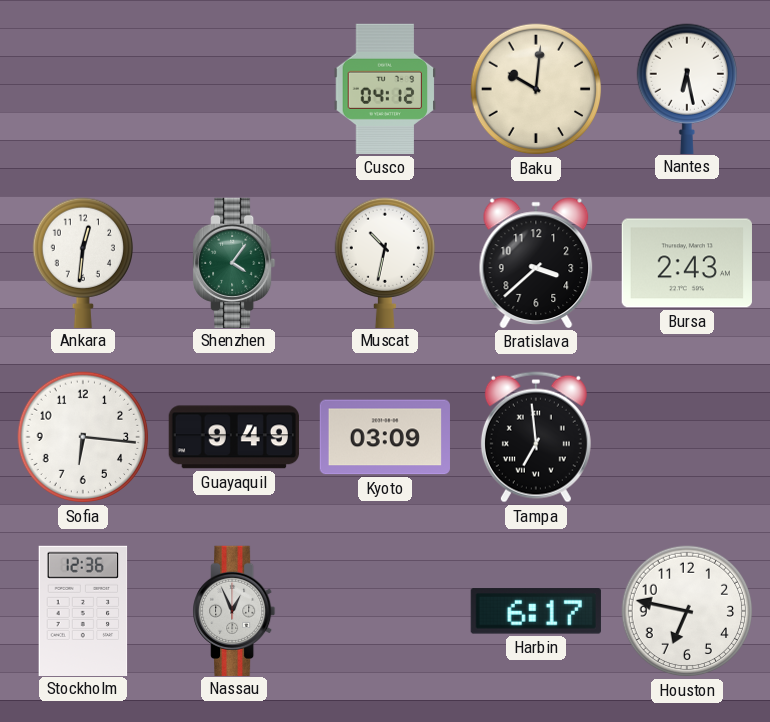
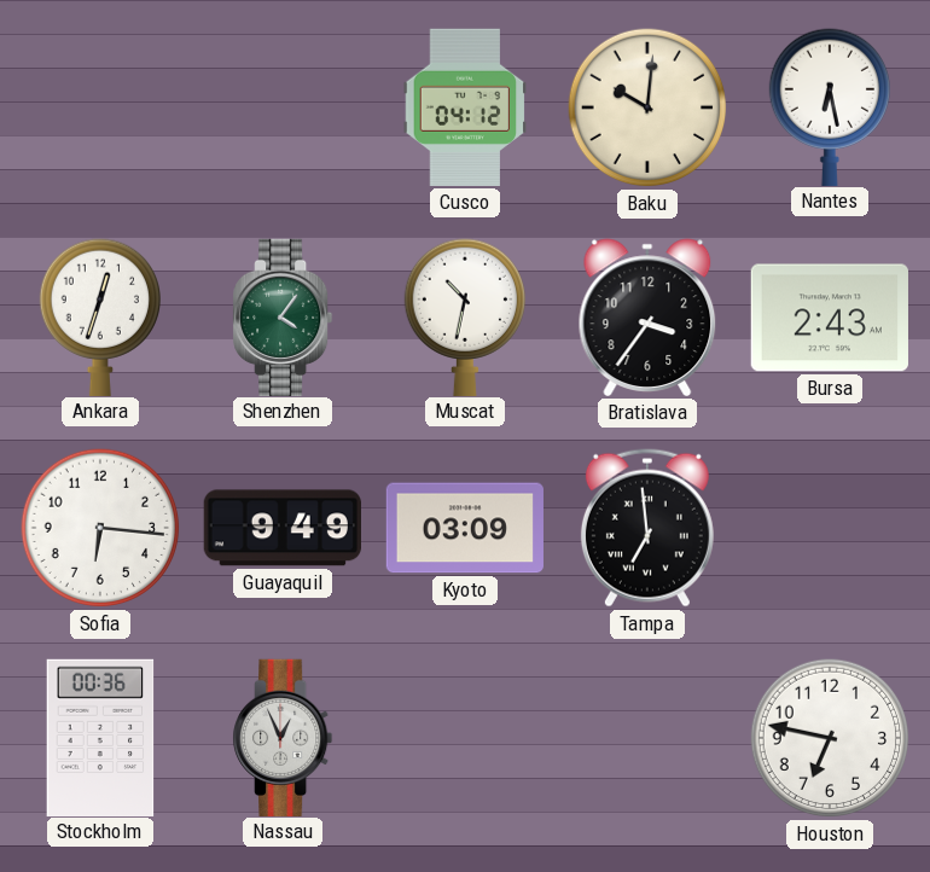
Ankara: 12:31 -> 12:33
Bratislava: 3:38 -> 3:36
Stockholm: 12:36 -> 00:36
Harbin: 6:17 -> none
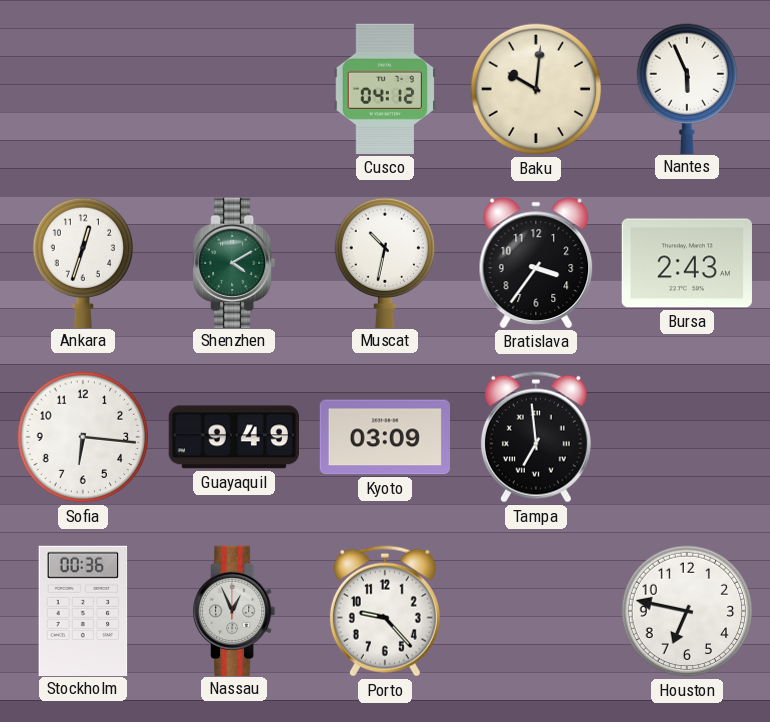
Nantes: 6:28 -> 5:56
Shenzhen: 4:06 -> 4:10
Porto: none -> 9:23
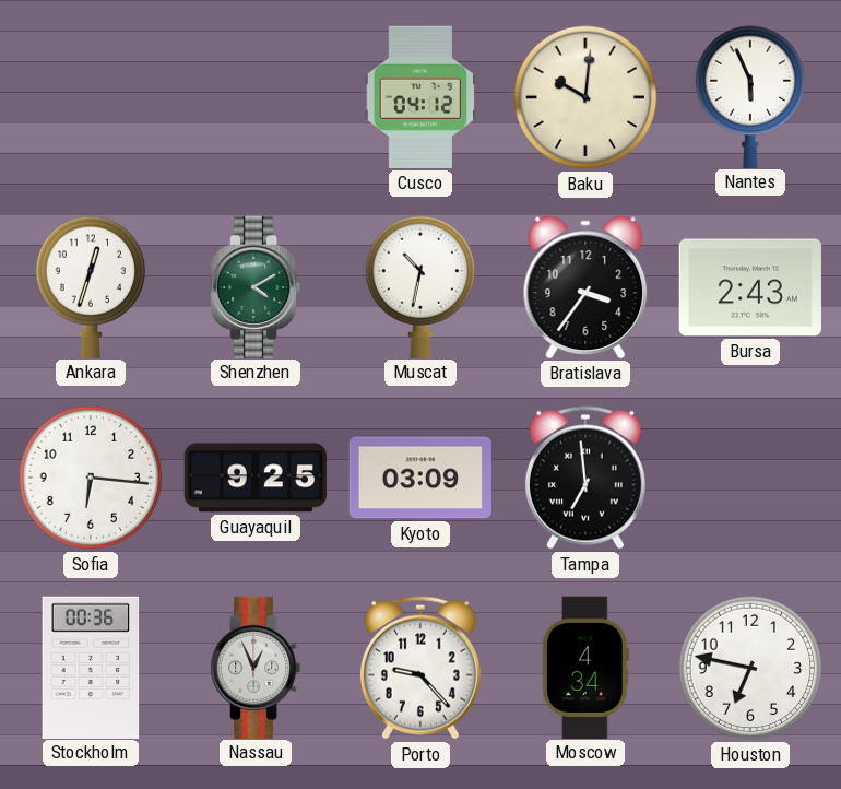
Guayaquil: 9:49 -> 9:25
Moscow: none -> 4:34
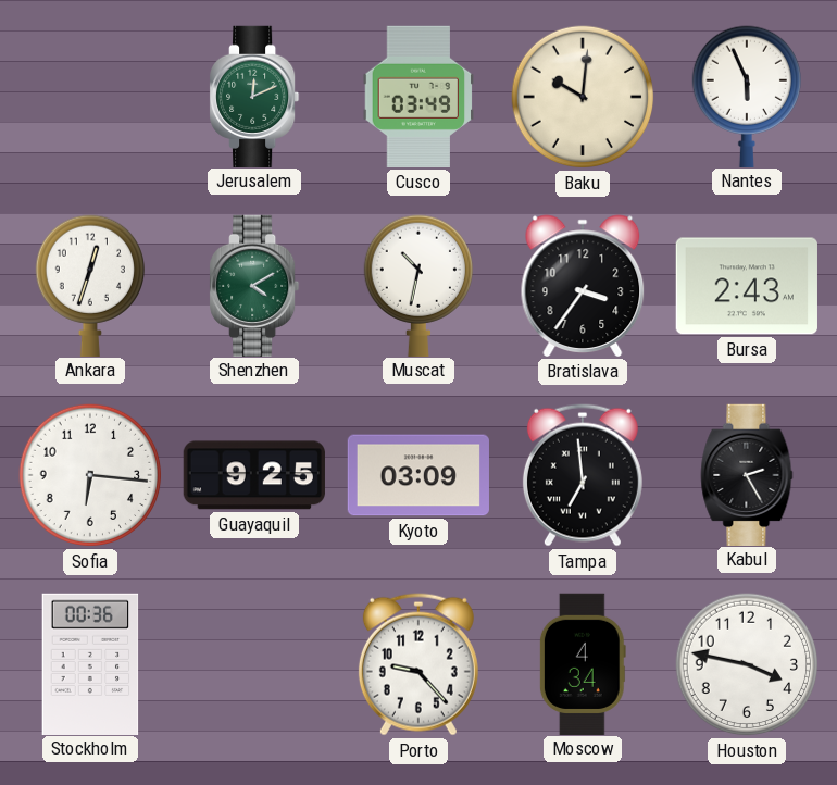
Jerusalem: none -> 12:11
Cusco: 04:12 -> 03:49
Kabul: none -> 2:25
Nassau: 12:56 -> none
Houston: 6:47 -> 3:47
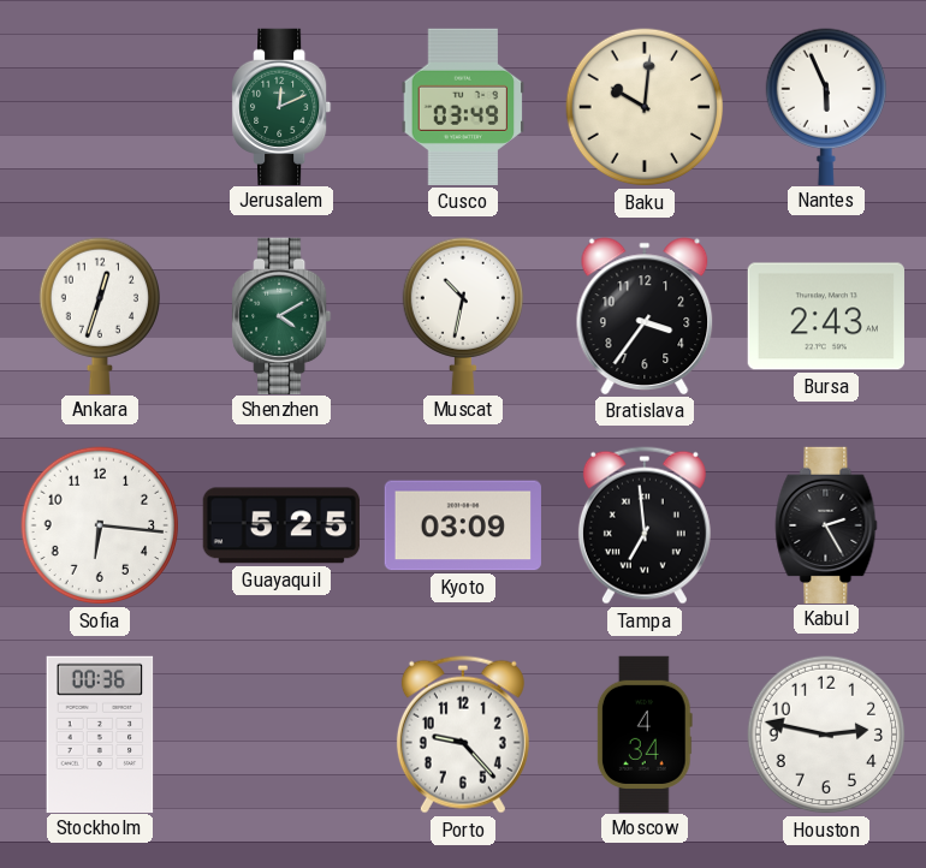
Guayaquil: 9:25 -> 5:25
Houston: 3:47 -> 2:47
